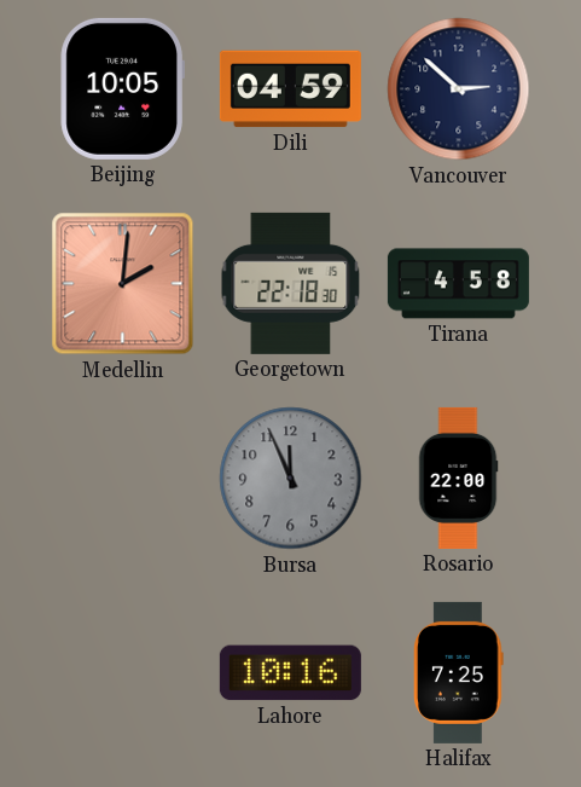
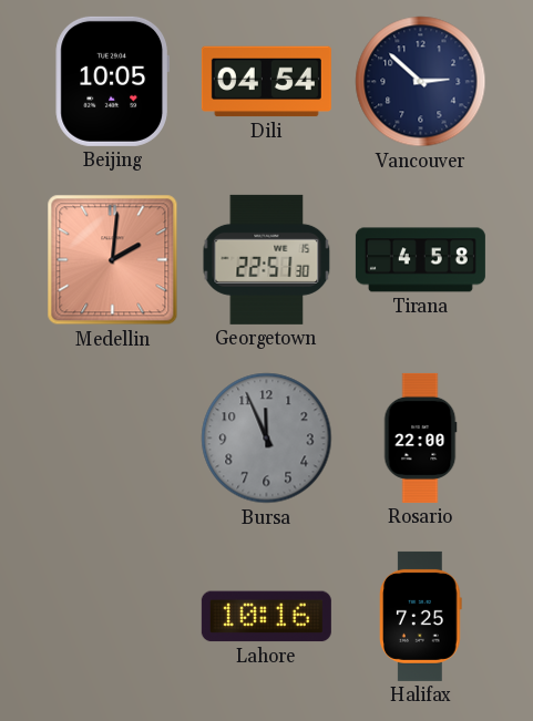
Dili: 04:59 -> 04:54
Georgetown: 22:18 -> 22:51
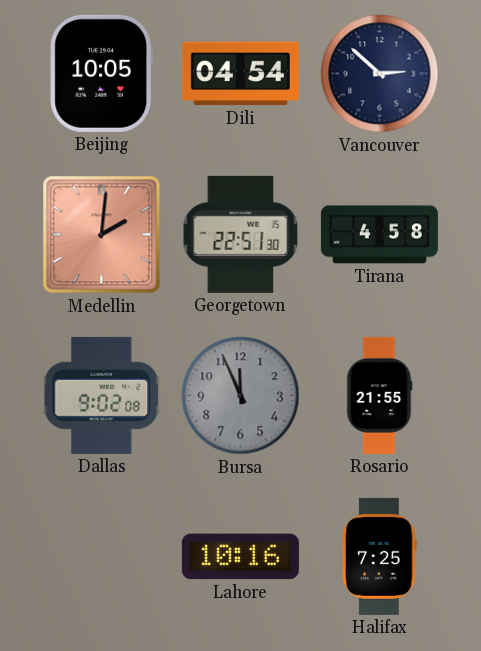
Dallas: none -> 9:02
Rosario: 22:00 -> 21:55
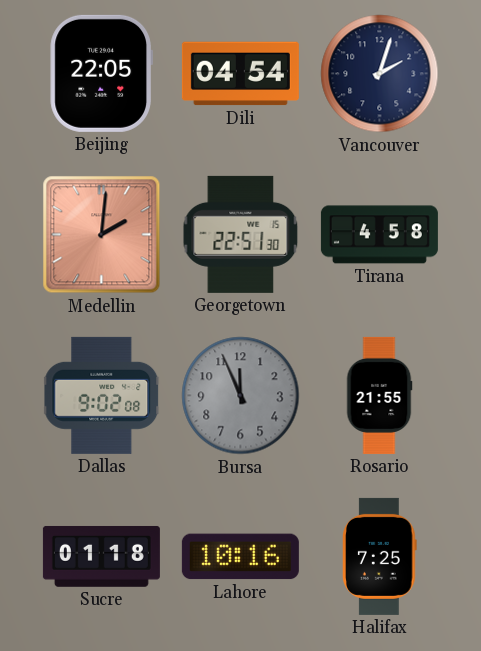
Beijing: 10:05 -> 22:05
Vancouver: 2:52 -> 2:03
Sucre: none -> 01:18
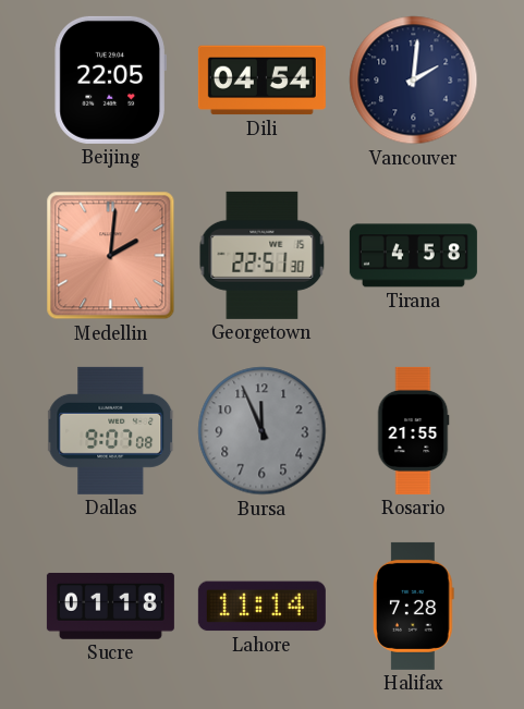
Vancouver: 2:03 -> 2:01
Dallas: 9:02 -> 9:07
Lahore: 10:16 -> 11:14
Halifax: 7:25 -> 7:28
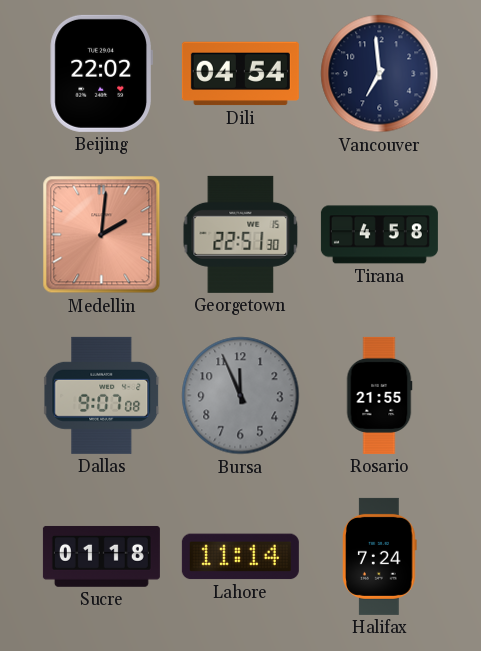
Beijing: 22:05 -> 22:02
Vancouver: 2:01 -> 6:59
Halifax: 7:28 -> 7:24
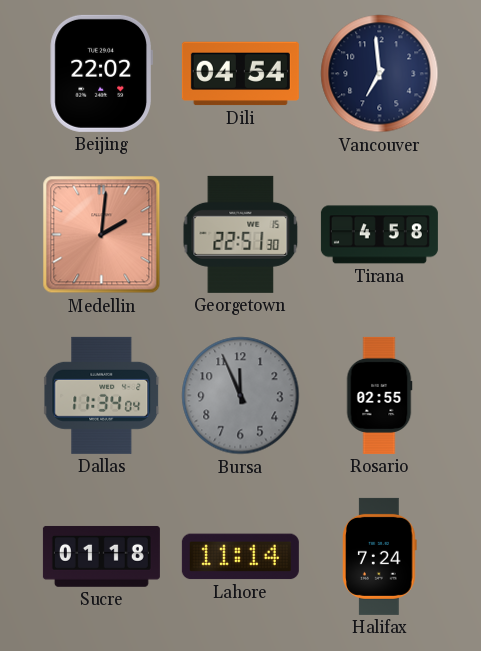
Dallas: 9:07 -> 11:34
Rosario: 21:55 -> 02:55
